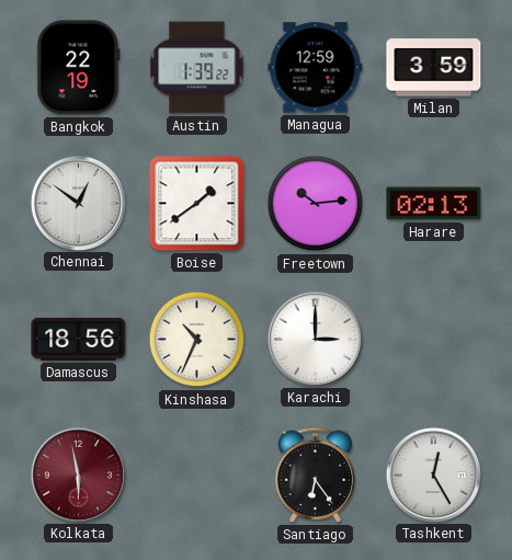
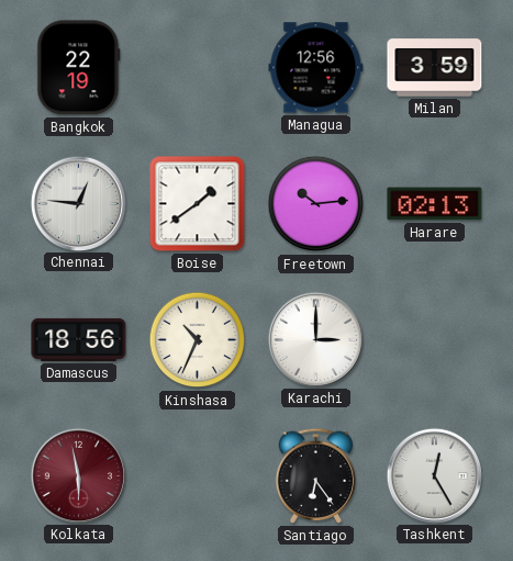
Austin: 1:39 -> none
Managua: 12:59 -> 12:56
Chennai: 12:51 -> 12:46
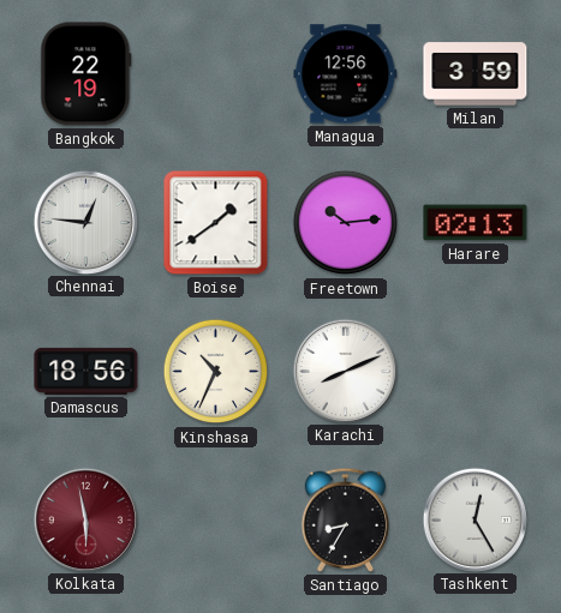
Karachi: 3:00 -> 8:11
Santiago: 6:24 -> 8:35
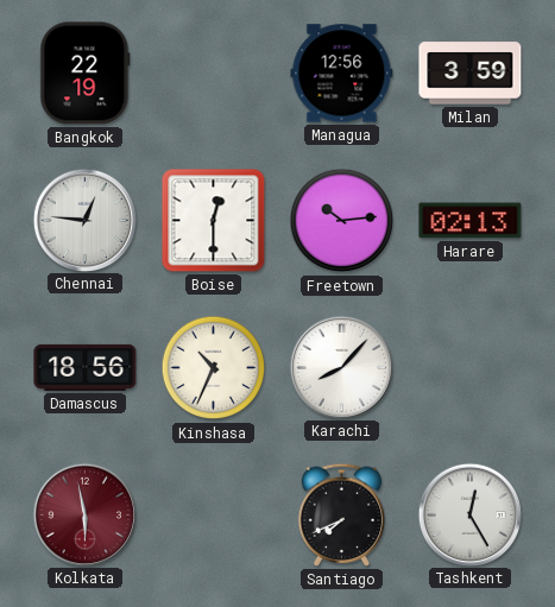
Boise: 1:39 -> 12:30
Karachi: 8:11 -> 8:07
Santiago: 8:35 -> 7:41
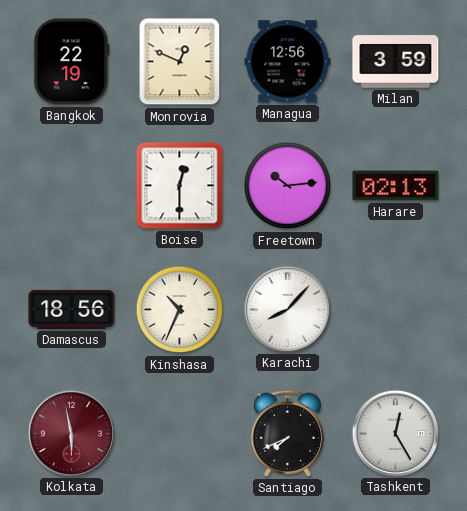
Monrovia: none -> 12:49
Chennai: 12:46 -> none
